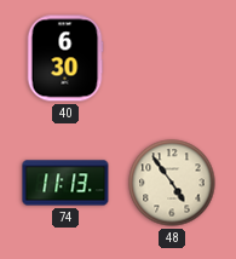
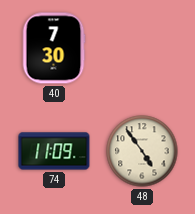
40: 6:30 -> 7:30
74: 11:13 -> 11:09
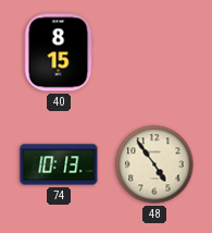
40: 7:30 -> 8:15
74: 11:09 -> 10:13
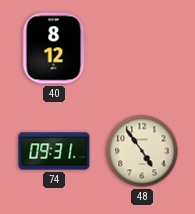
40: 8:15 -> 8:12
74: 10:13 -> 09:31
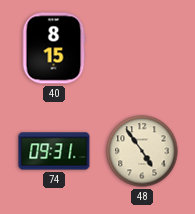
40: 8:12 -> 8:15
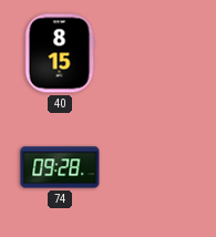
74: 09:31 -> 09:28
48: 4:54 -> none
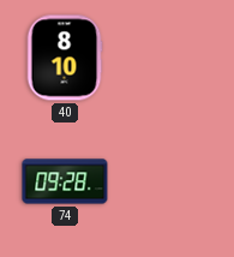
40: 8:15 -> 8:10
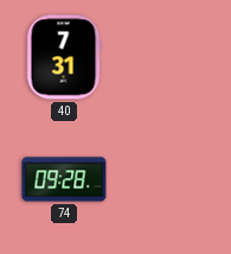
40: 8:10 -> 7:31
